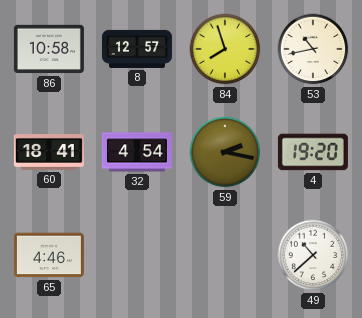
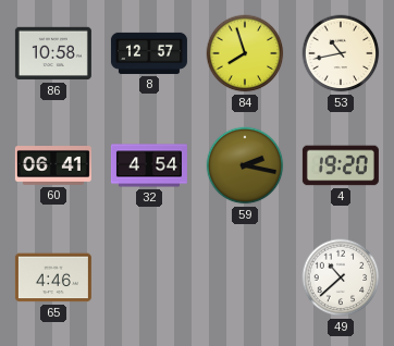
60: 18:41 -> 06:41
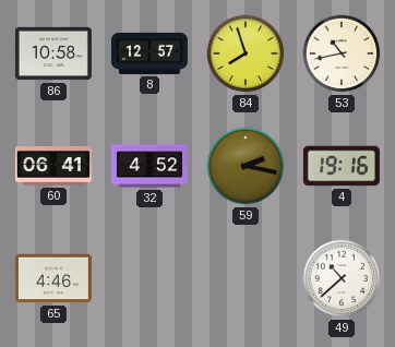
32: 4:54 -> 4:52
4: 19:20 -> 19:16
